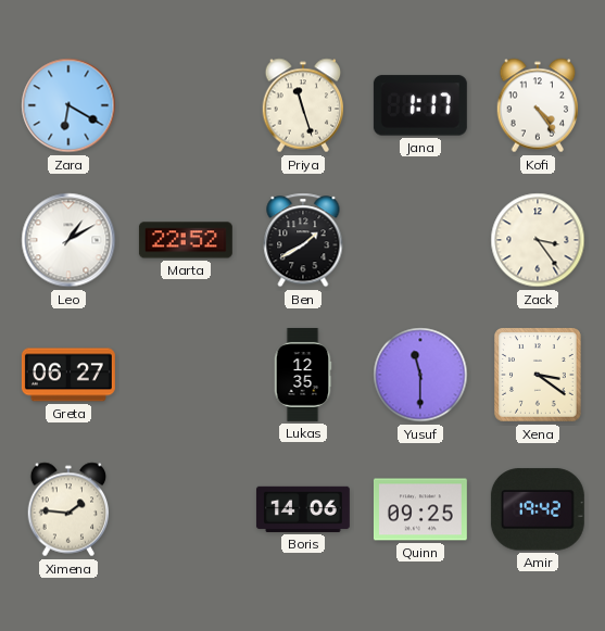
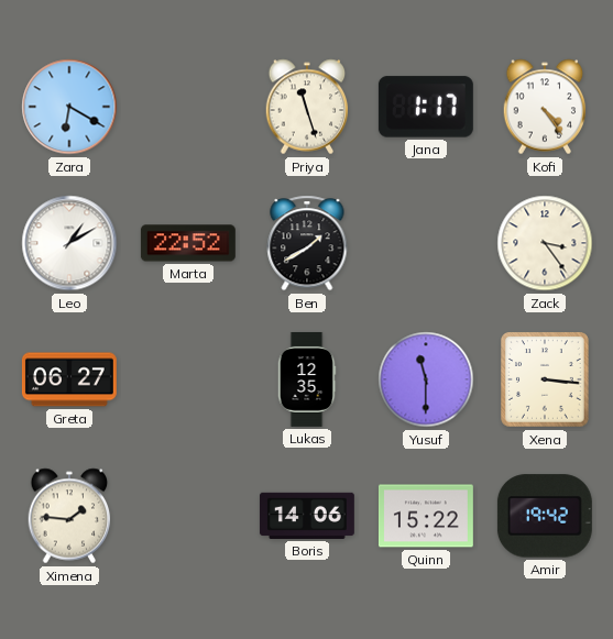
Xena: 3:21 -> 3:16
Quinn: 09:25 -> 15:22
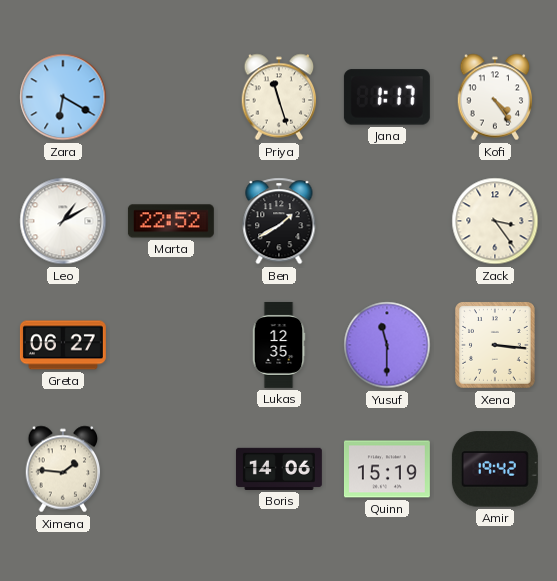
Quinn: 15:22 -> 15:19
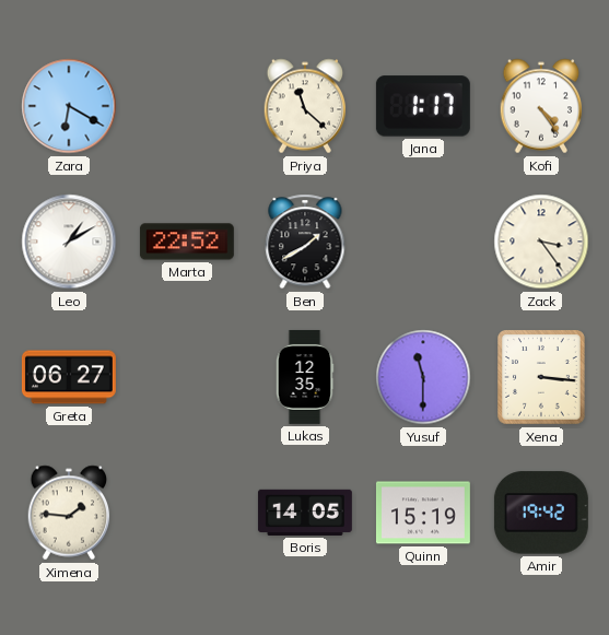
Priya: 11:27 -> 11:22
Boris: 14:06 -> 14:05
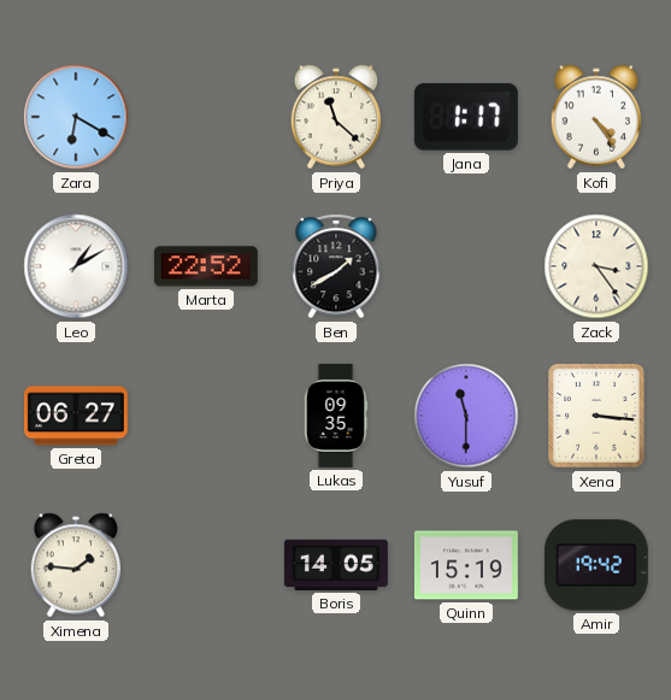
Lukas: 12:35 -> 09:35
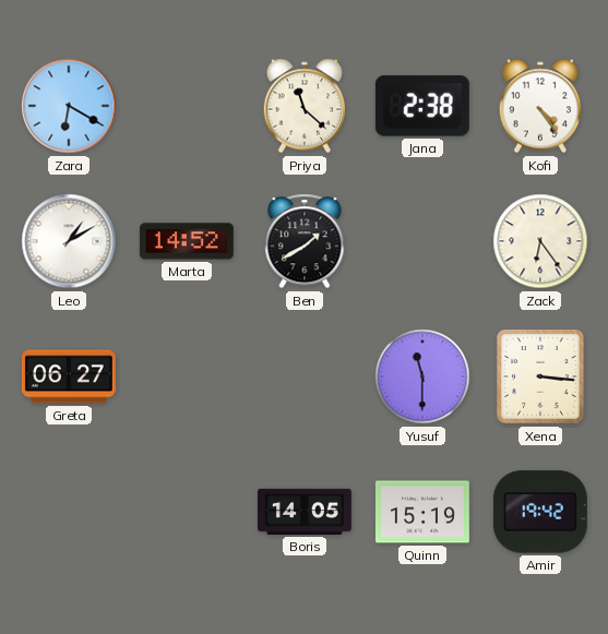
Jana: 1:17 -> 2:38
Marta: 22:52 -> 14:52
Zack: 3:24 -> 6:24
Lukas: 09:35 -> none
Ximena: 1:46 -> none
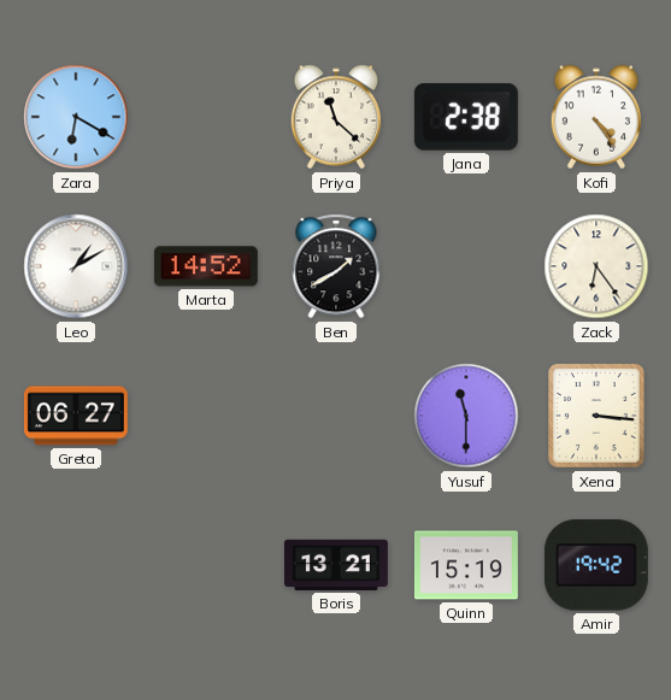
Boris: 14:05 -> 13:21
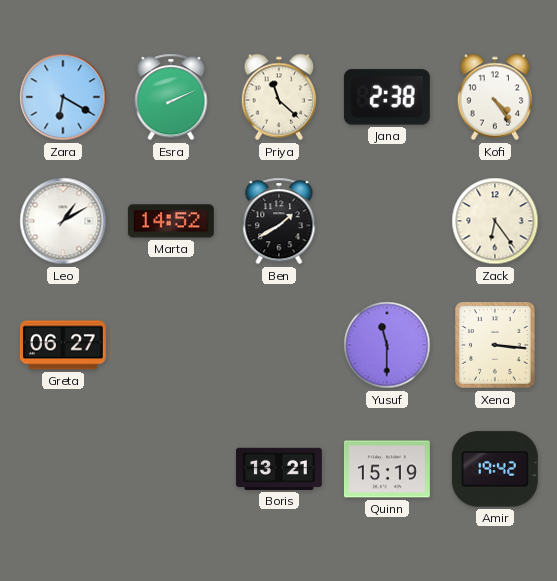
Esra: none -> 2:11
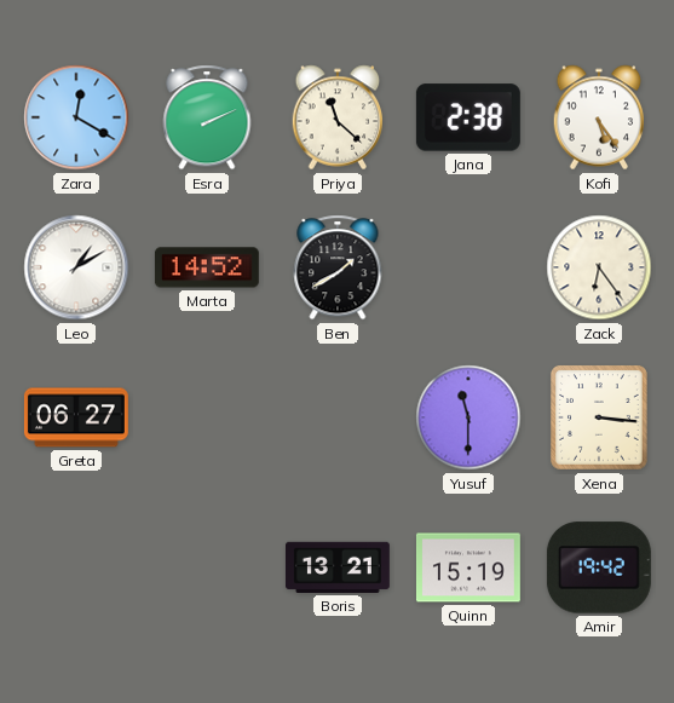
Zara: 6:20 -> 12:20
Kofi: 4:24 -> 5:24
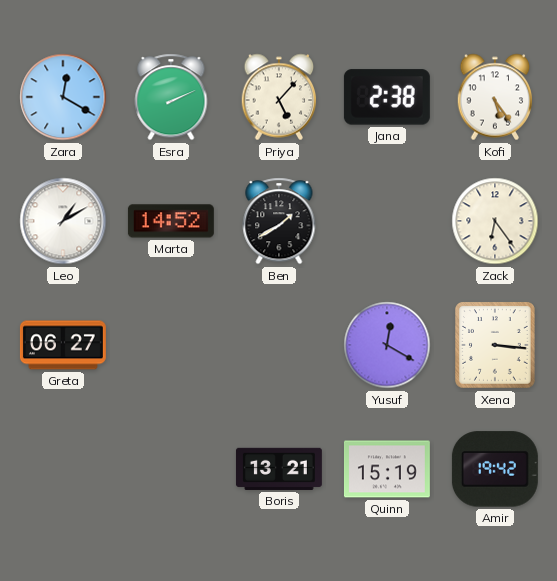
Priya: 11:22 -> 5:07
Yusuf: 11:30 -> 12:20
